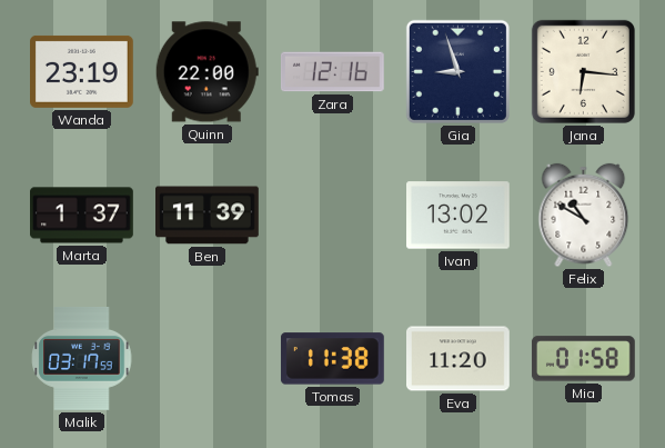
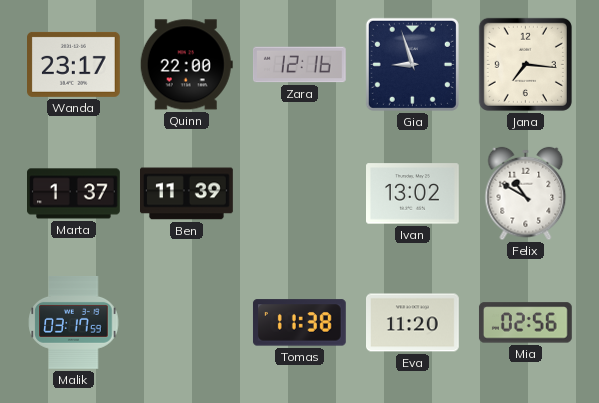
Wanda: 23:19 -> 23:17
Jana: 6:16 -> 7:16
Mia: 01:58 -> 02:56
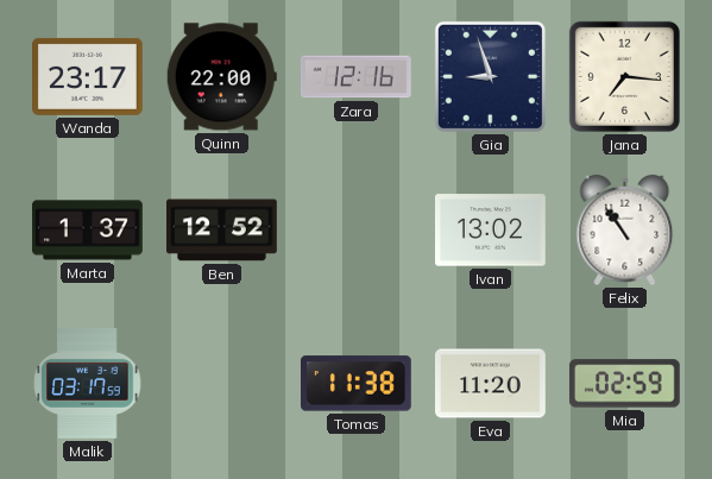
Ben: 11:39 -> 12:52
Felix: 10:50 -> 10:54
Mia: 02:56 -> 02:59
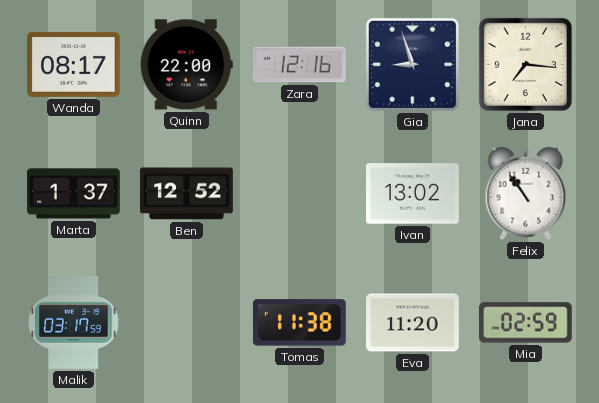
Wanda: 23:17 -> 08:17
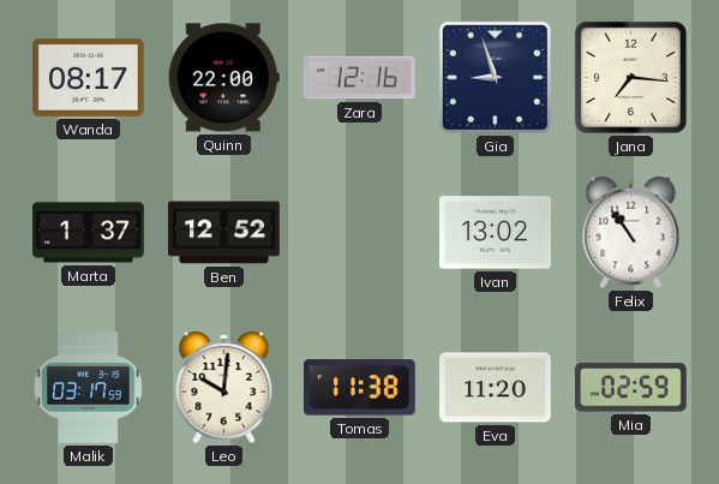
Leo: none -> 10:01
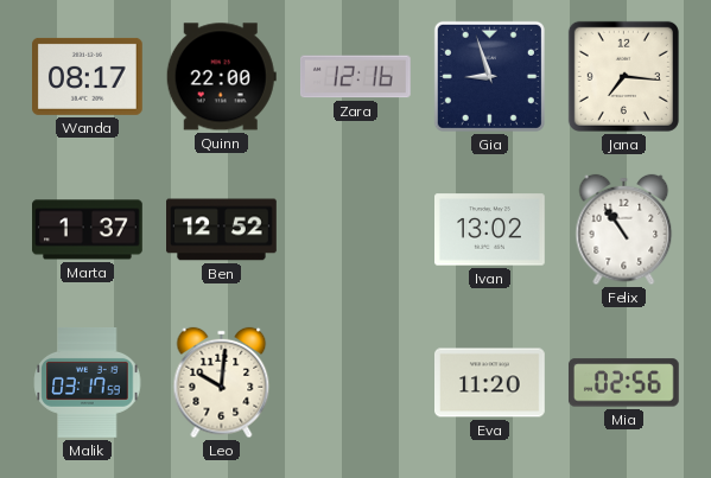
Tomas: 11:38 -> none
Mia: 02:59 -> 02:56
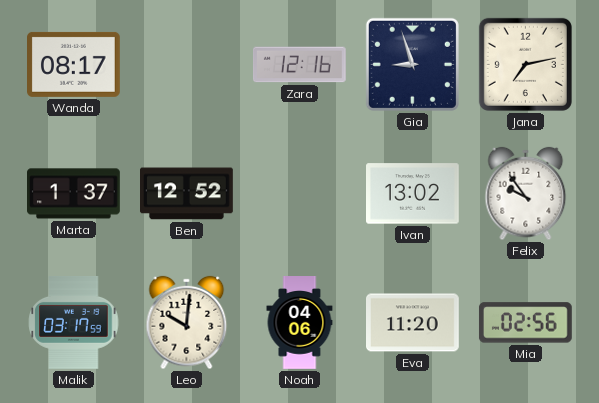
Quinn: 22:00 -> none
Jana: 7:16 -> 7:13
Felix: 10:54 -> 9:54
Noah: none -> 04:06
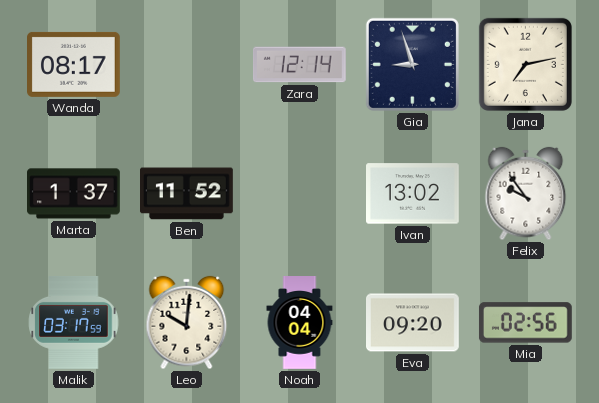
Zara: 12:16 -> 12:14
Ben: 12:52 -> 11:52
Noah: 04:06 -> 04:04
Eva: 11:20 -> 09:20
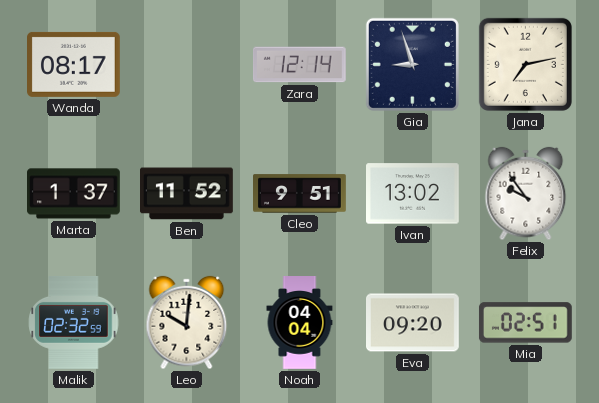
Cleo: none -> 9:51
Malik: 03:17 -> 02:32
Mia: 02:56 -> 02:51
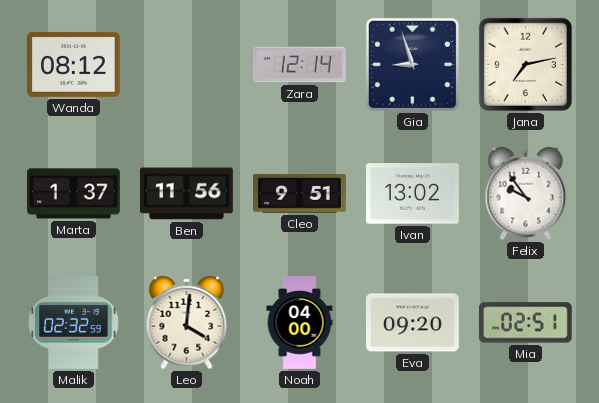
Wanda: 08:17 -> 08:12
Ben: 11:52 -> 11:56
Leo: 10:01 -> 4:01
Noah: 04:04 -> 04:00
